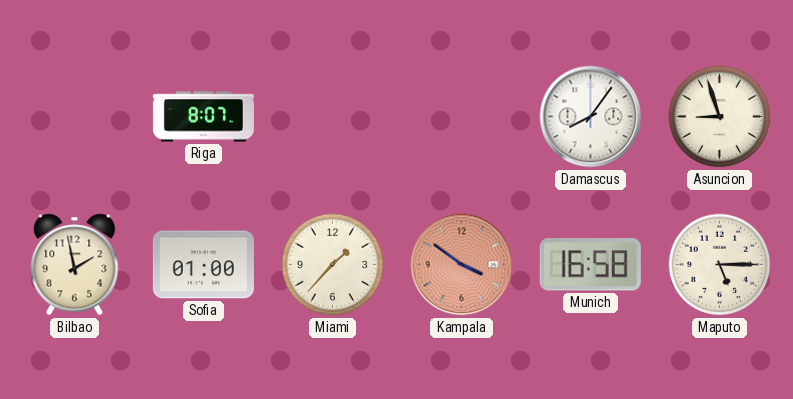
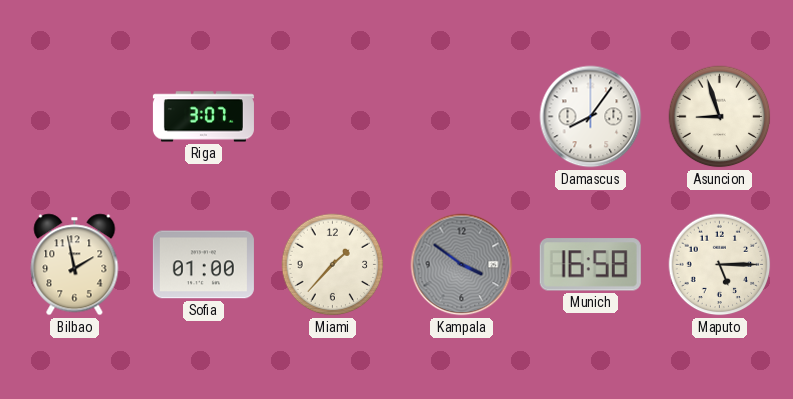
Riga: 8:07 -> 3:07
Kampala dial: salmon -> grey
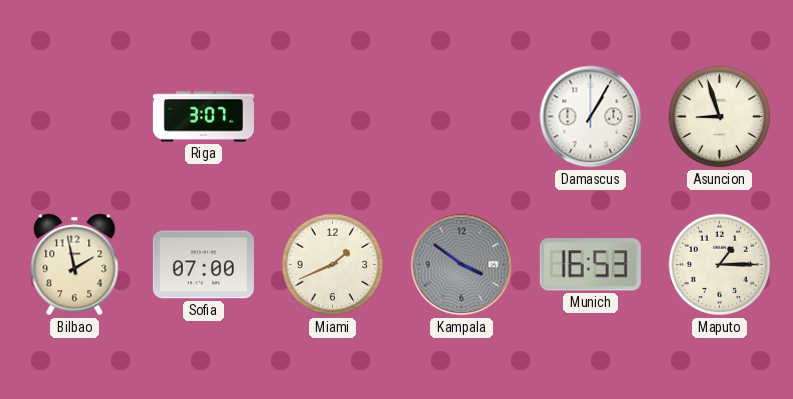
Damascus: 8:06 -> 1:05
Sofia: 01:00 -> 07:00
Miami: 1:37 -> 1:41
Munich: 16:58 -> 16:53
Maputo: 5:15 -> 1:15
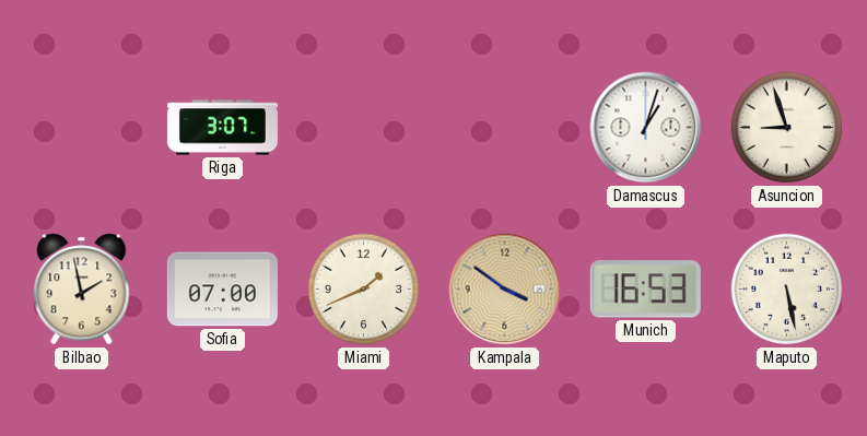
Damascus: 1:05 -> 1:03
Kampala dial: grey -> champagne
Maputo: 1:15 -> 5:28
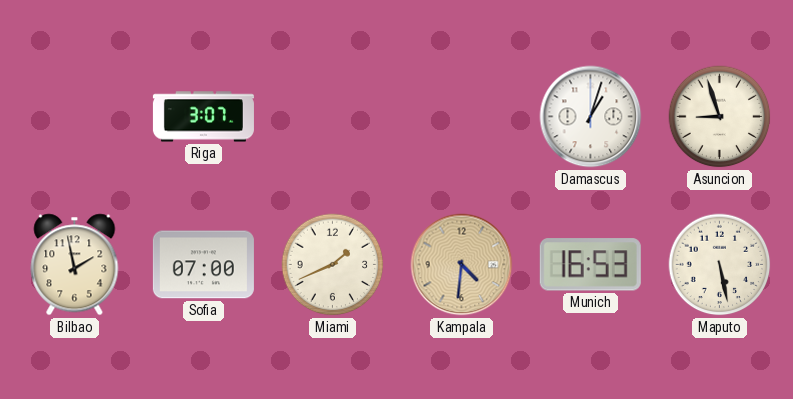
Kampala: 3:51 -> 4:31
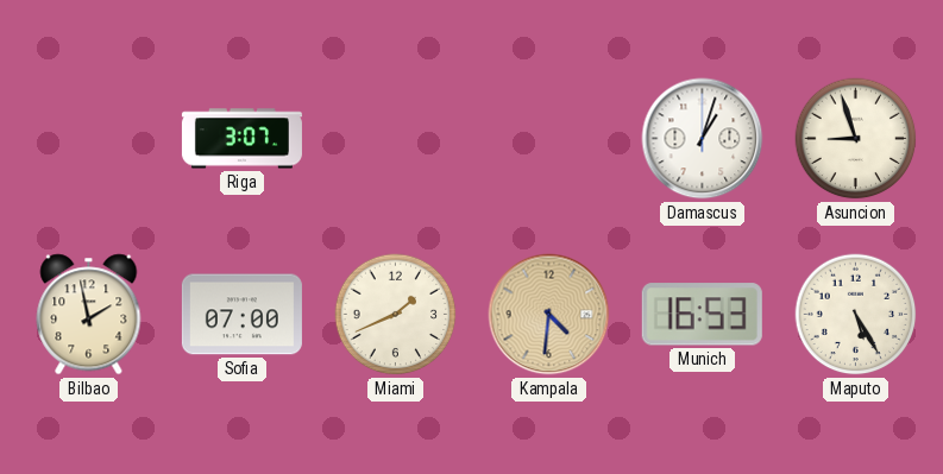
Maputo: 5:28 -> 5:25
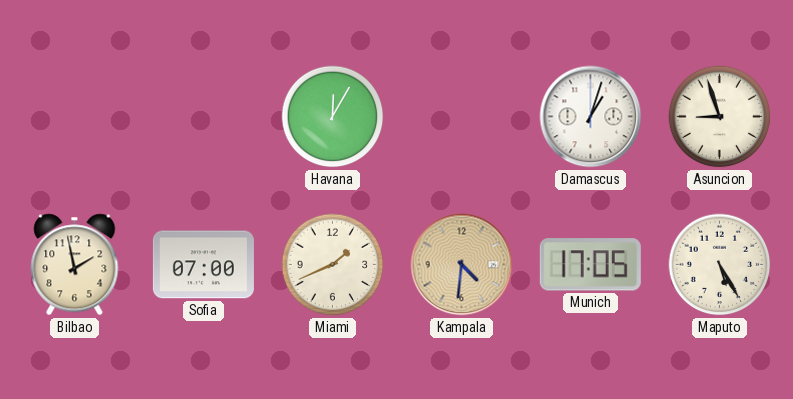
Riga: 3:07 -> none
Havana: none -> 12:05
Munich: 16:53 -> 17:05
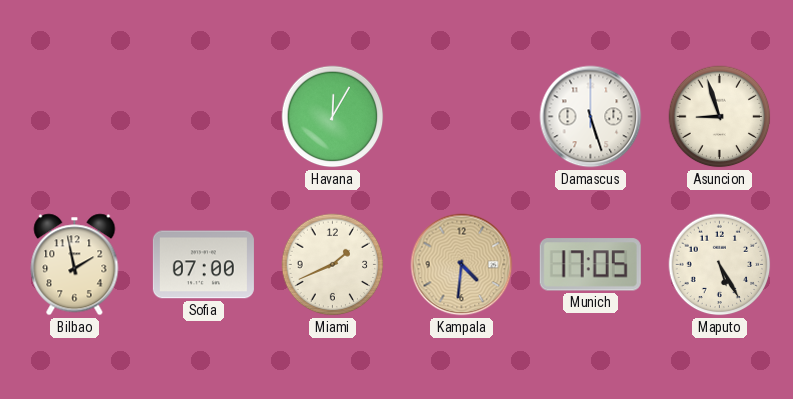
Damascus: 1:03 -> 5:27
